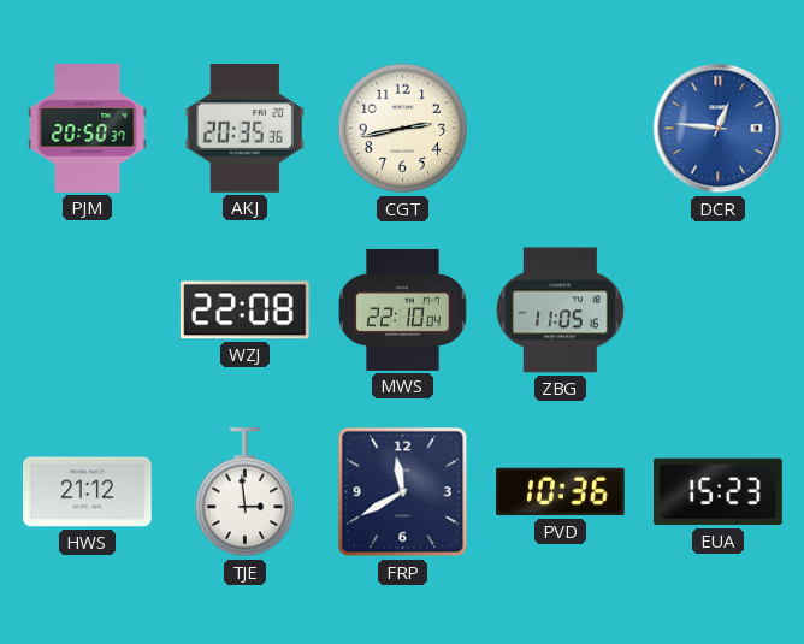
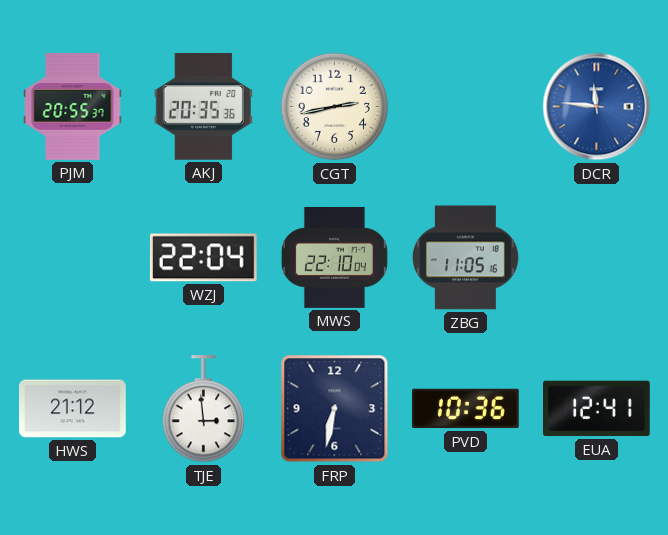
PJM: 20:50 -> 20:55
DCR: 12:46 -> 11:46
WZJ: 22:08 -> 22:04
FRP: 11:40 -> 6:32
EUA: 15:23 -> 12:41
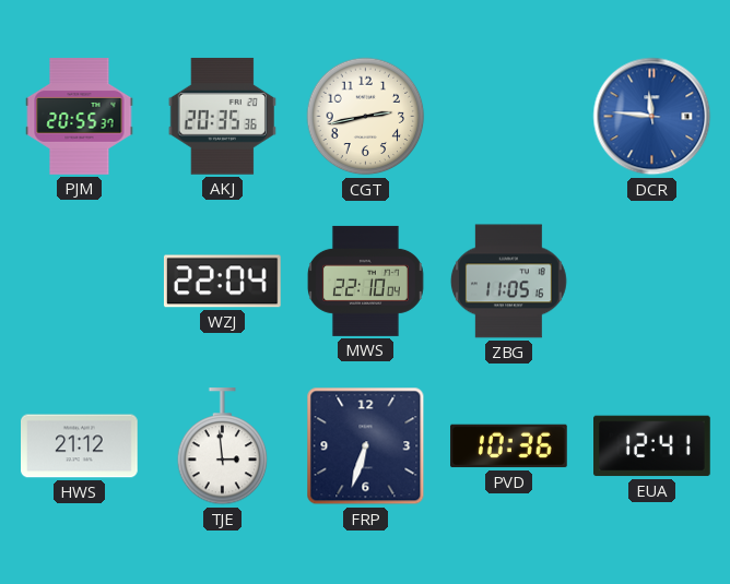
FRP: 6:32 -> 6:33
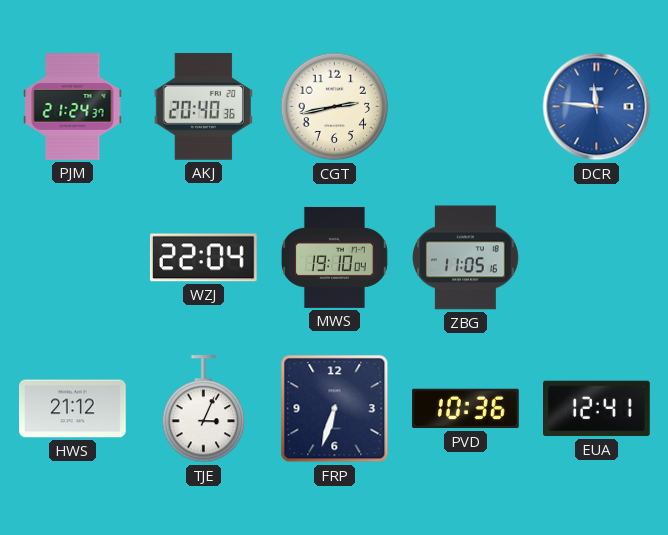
PJM: 20:55 -> 21:24
AKJ: 20:35 -> 20:40
MWS: 22:10 -> 19:10
TJE: 2:59 -> 3:04
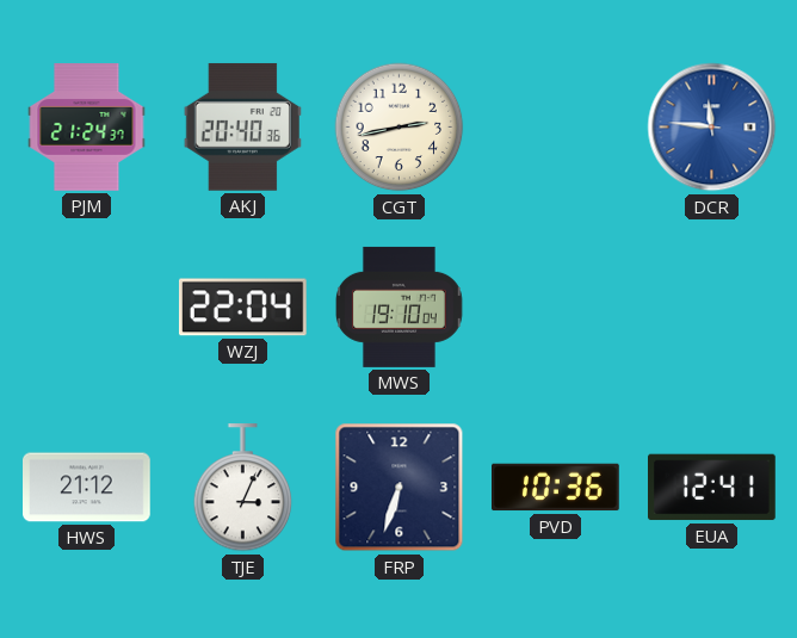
ZBG: 11:05 -> none
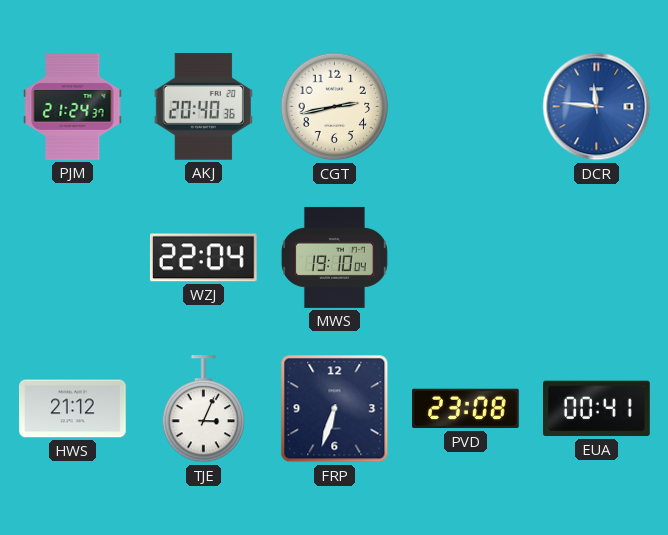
PVD: 10:36 -> 23:08
EUA: 12:41 -> 00:41
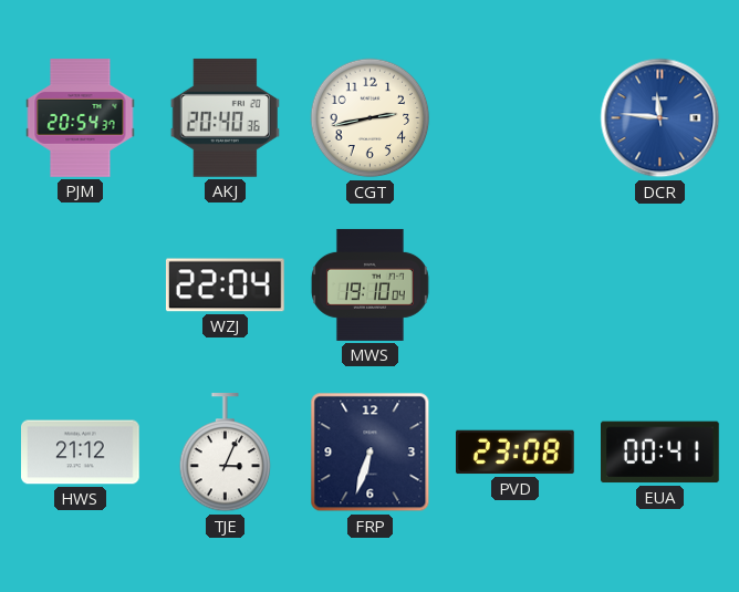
PJM: 21:24 -> 20:54
